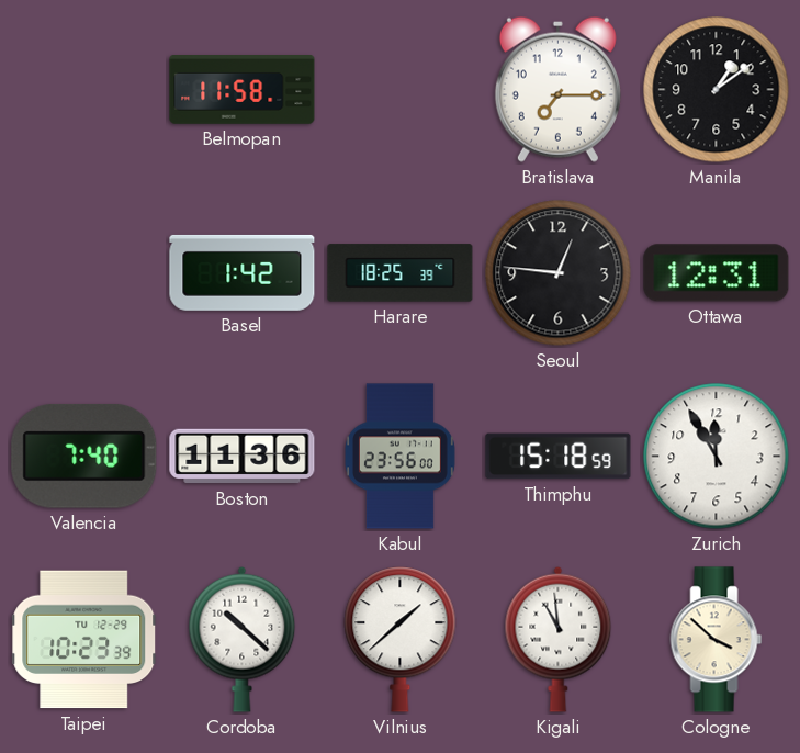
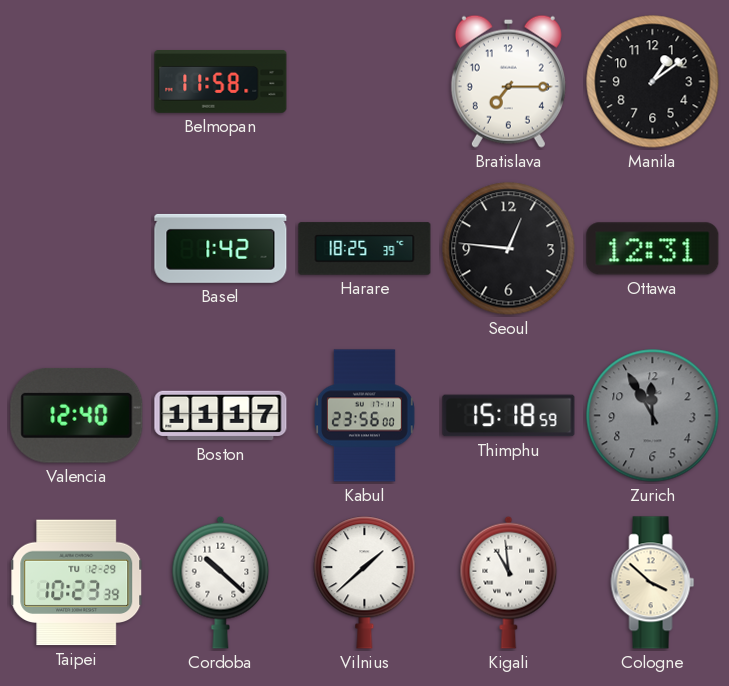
Valencia: 7:40 -> 12:40
Boston: 11:36 -> 11:17
Zurich dial: white -> grey
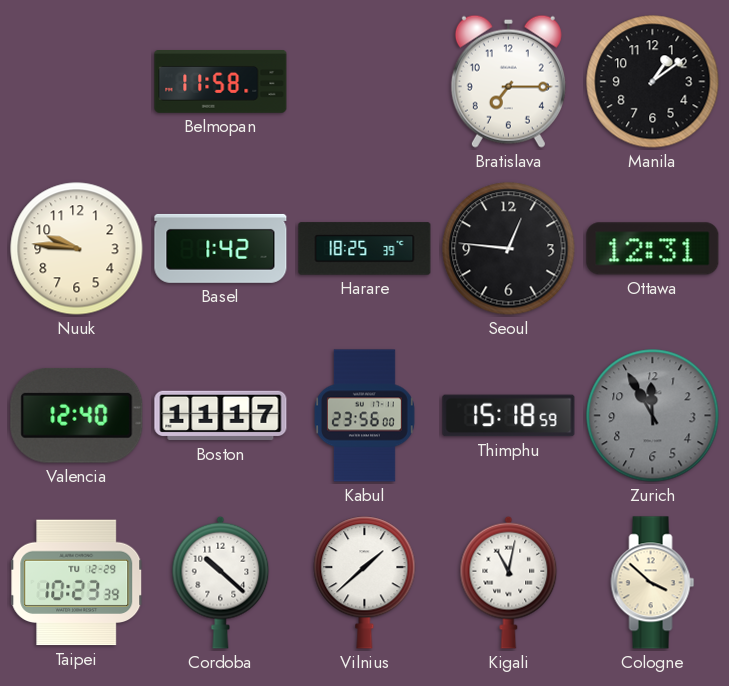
Nuuk: none -> 9:46
Kigali: 10:59 -> 11:02
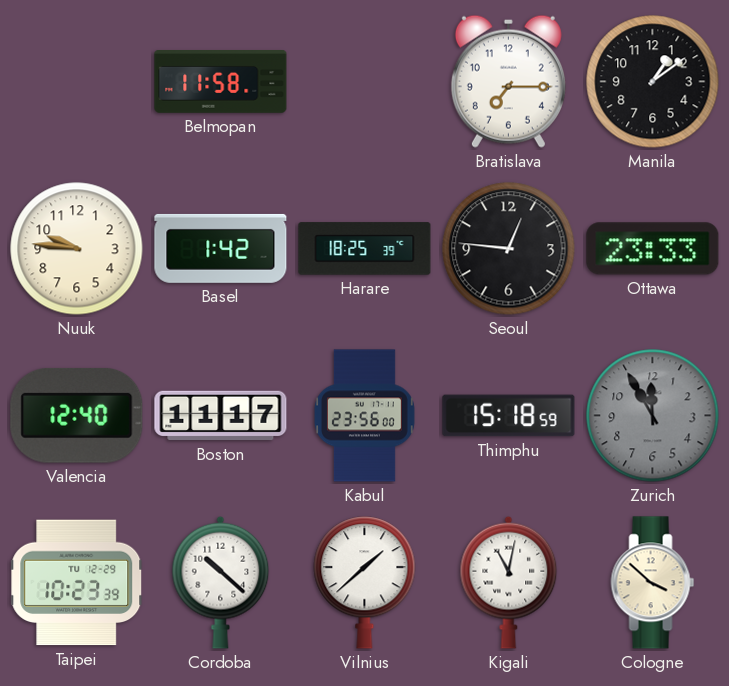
Ottawa: 12:31 -> 23:33
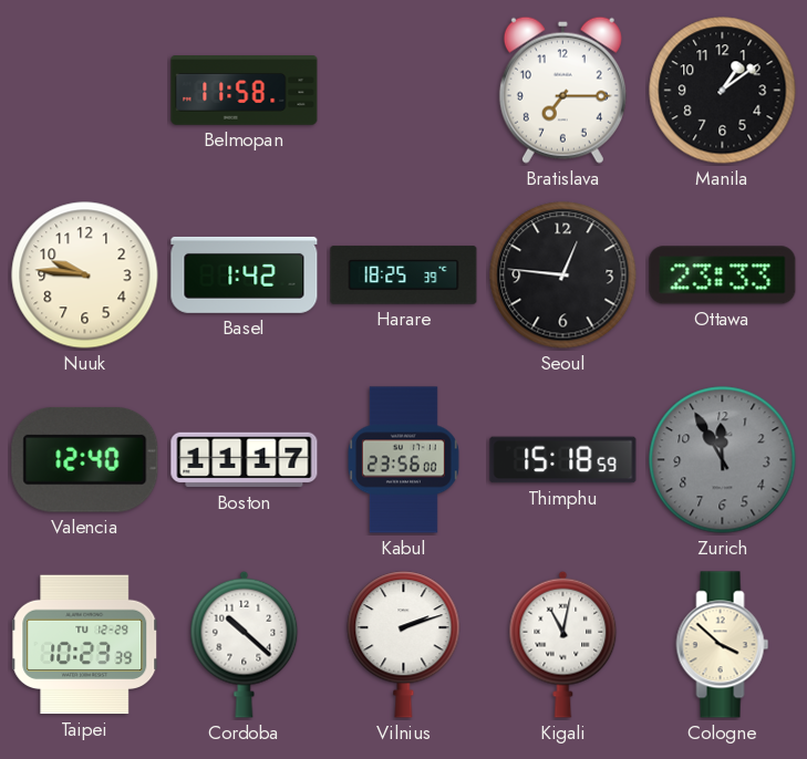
Vilnius: 1:38 -> 2:12
